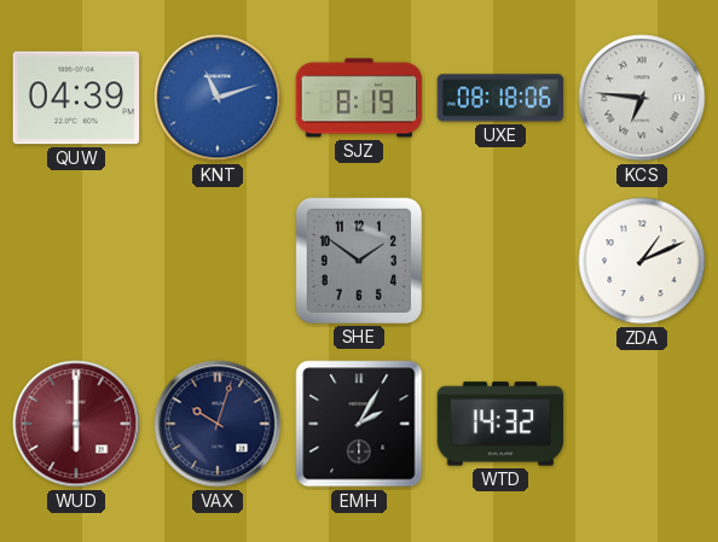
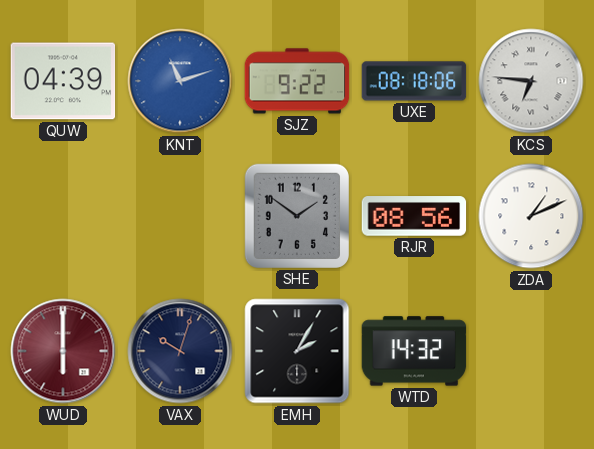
SJZ: 8:19 -> 9:22
RJR: none -> 08:56
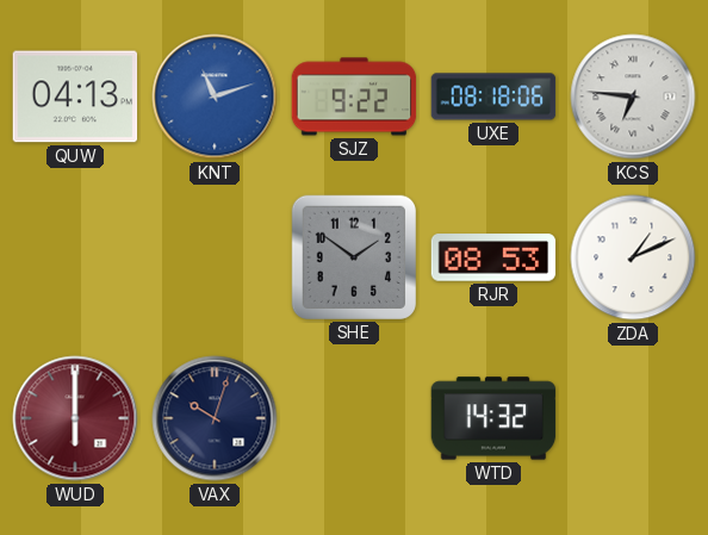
QUW: 04:39 -> 04:13
RJR: 08:56 -> 08:53
EMH: 2:05 -> none
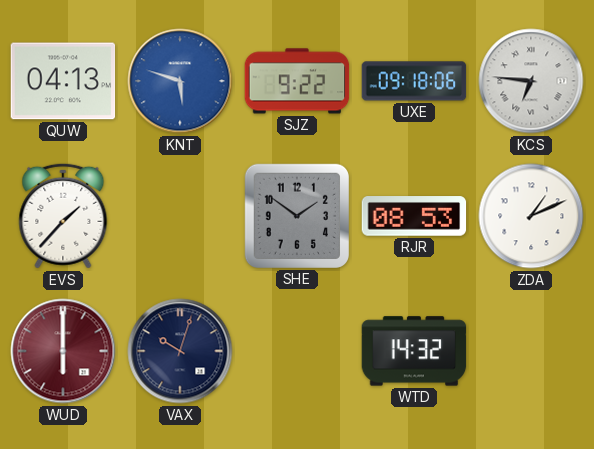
KNT: 11:12 -> 5:48
UXE: 08:18 -> 09:18
EVS: none -> 1:37
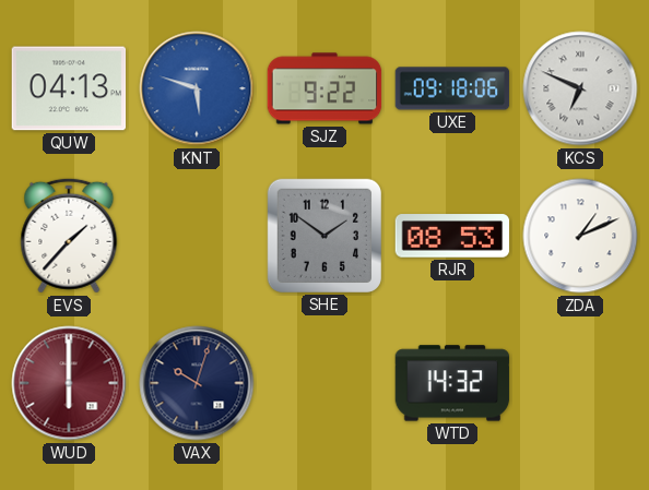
KCS: 6:46 -> 6:49
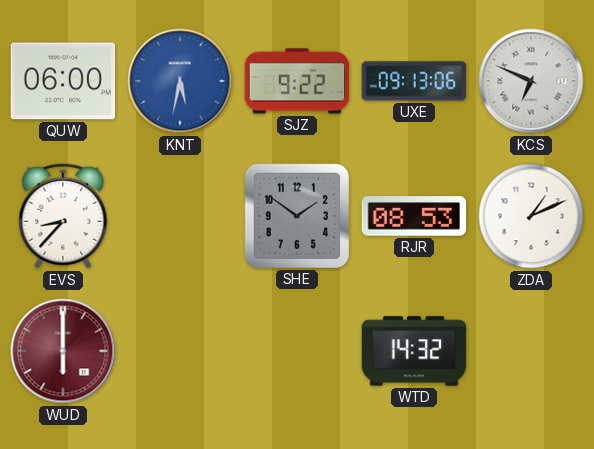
QUW: 04:13 -> 06:00
KNT: 5:48 -> 5:32
UXE: 09:18 -> 09:13
EVS: 1:37 -> 8:37
VAX: 10:03 -> none
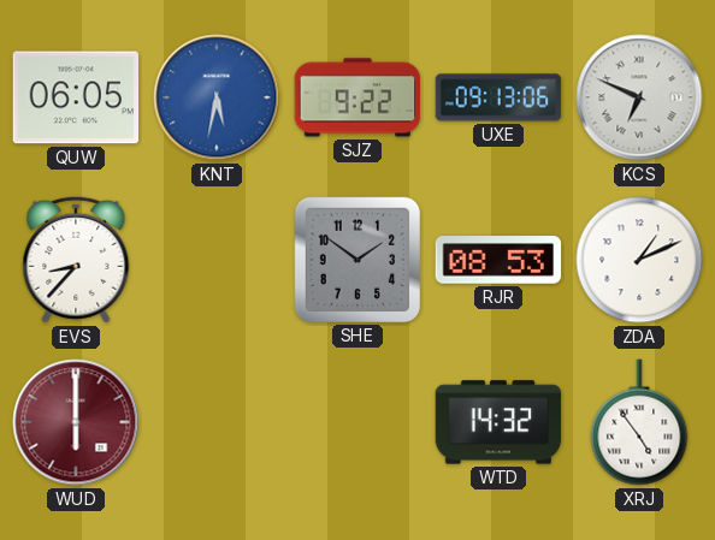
QUW: 06:00 -> 06:05
XRJ: none -> 4:54
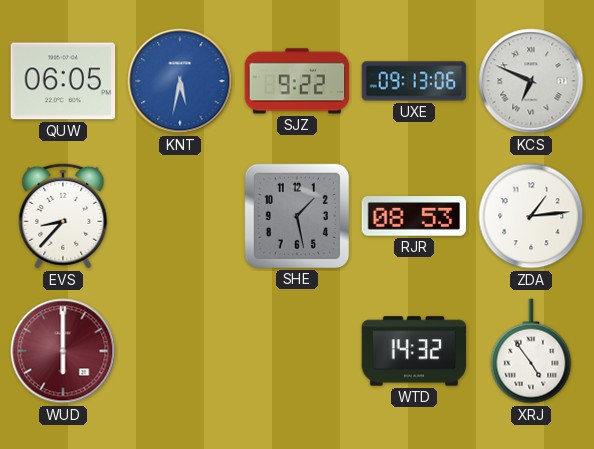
SHE: 1:51 -> 1:28
ZDA: 1:11 -> 1:14
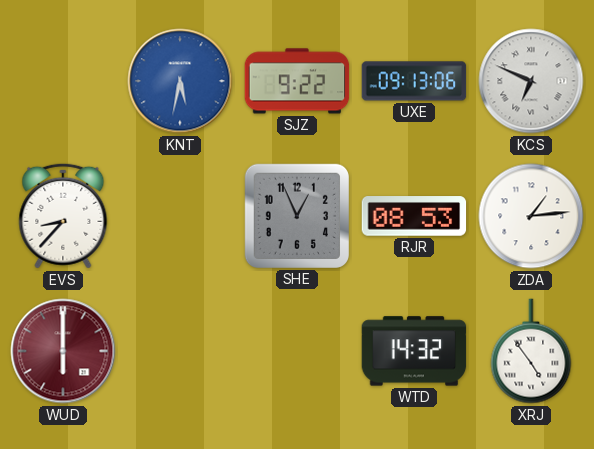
QUW: 06:05 -> none
SHE: 1:28 -> 12:56
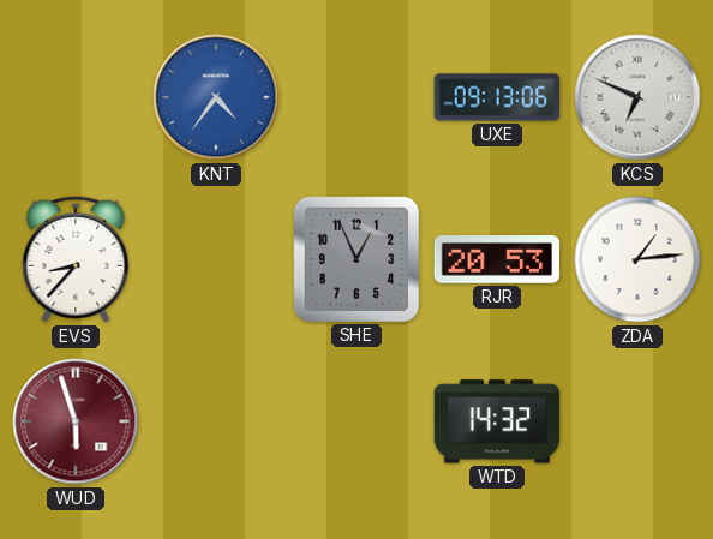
KNT: 5:32 -> 4:36
SJZ: 9:22 -> none
RJR: 08:53 -> 20:53
WUD: 6:00 -> 5:57
XRJ: 4:54 -> none
